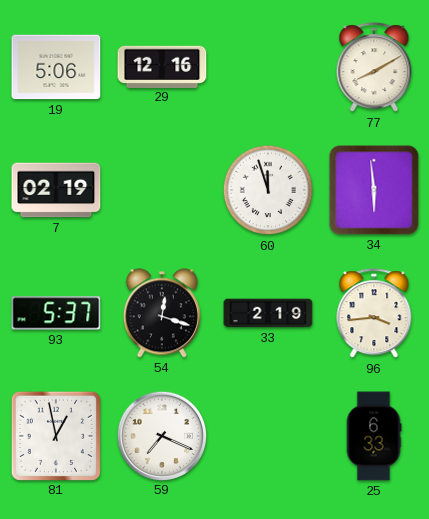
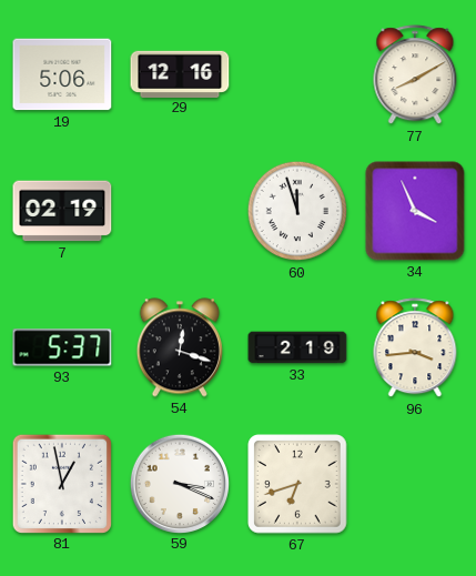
34: 5:59 -> 3:56
59: 7:19 -> 3:19
67: none -> 6:42
25: 6:33 -> none
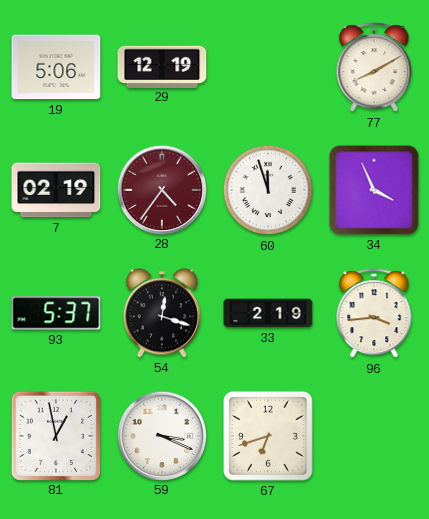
29: 12:16 -> 12:19
28: none -> 4:36
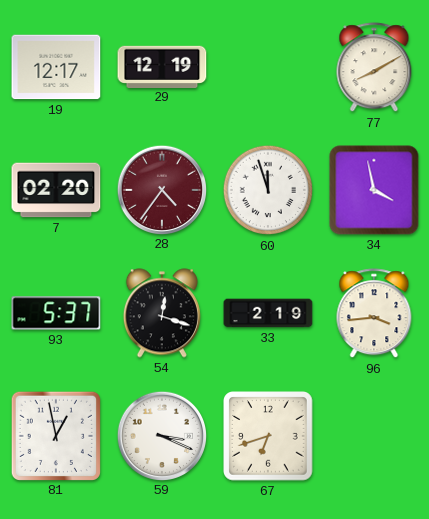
19: 5:06 -> 12:17
7: 02:19 -> 02:20
34: 3:56 -> 3:58
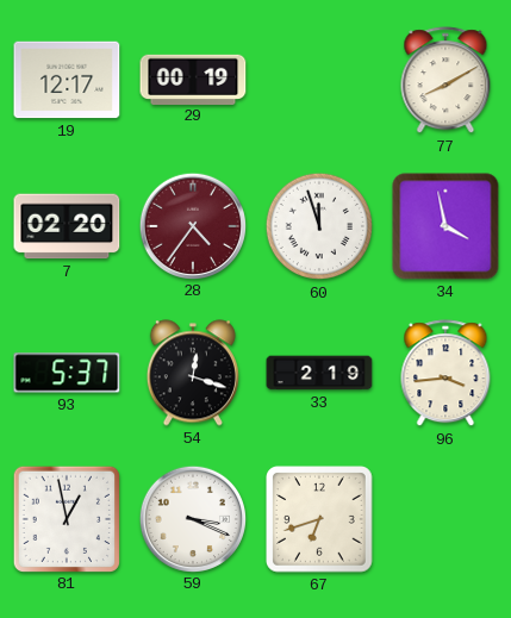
29: 12:19 -> 00:19
